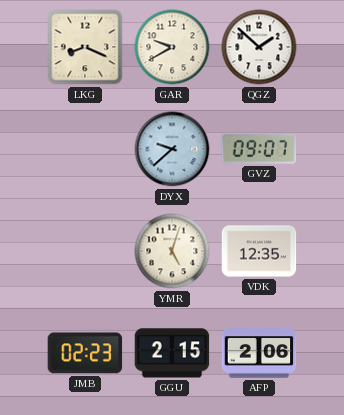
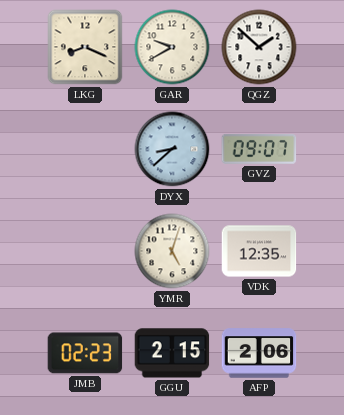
DYX: 9:38 -> 8:38
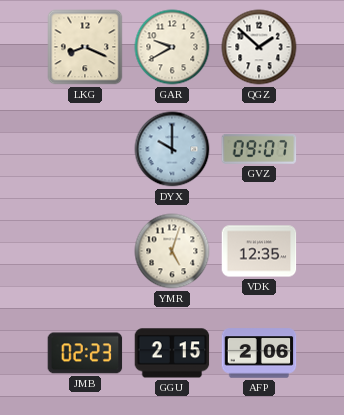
DYX: 8:38 -> 10:00
